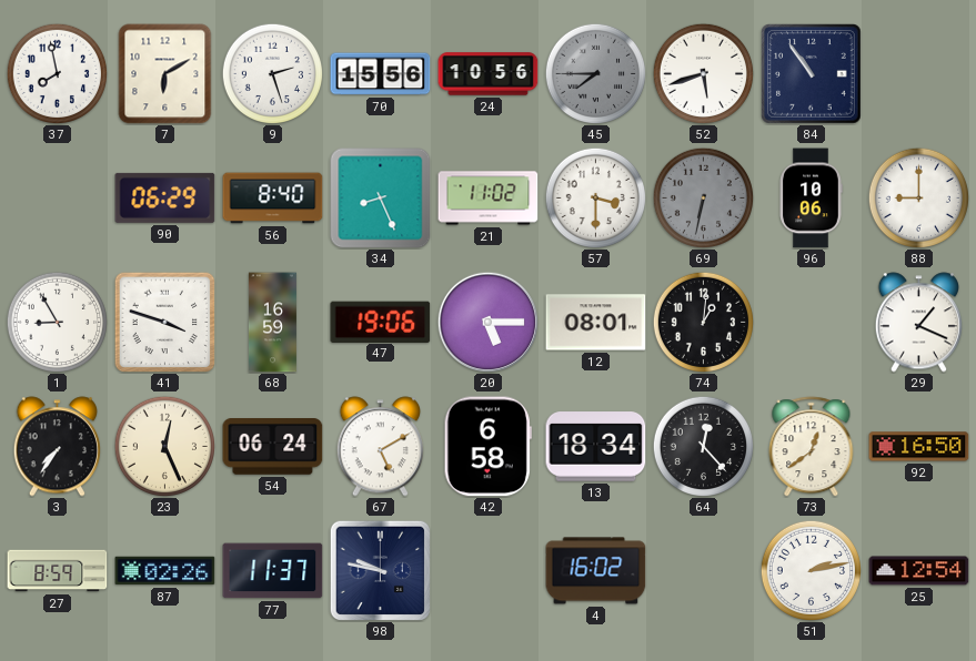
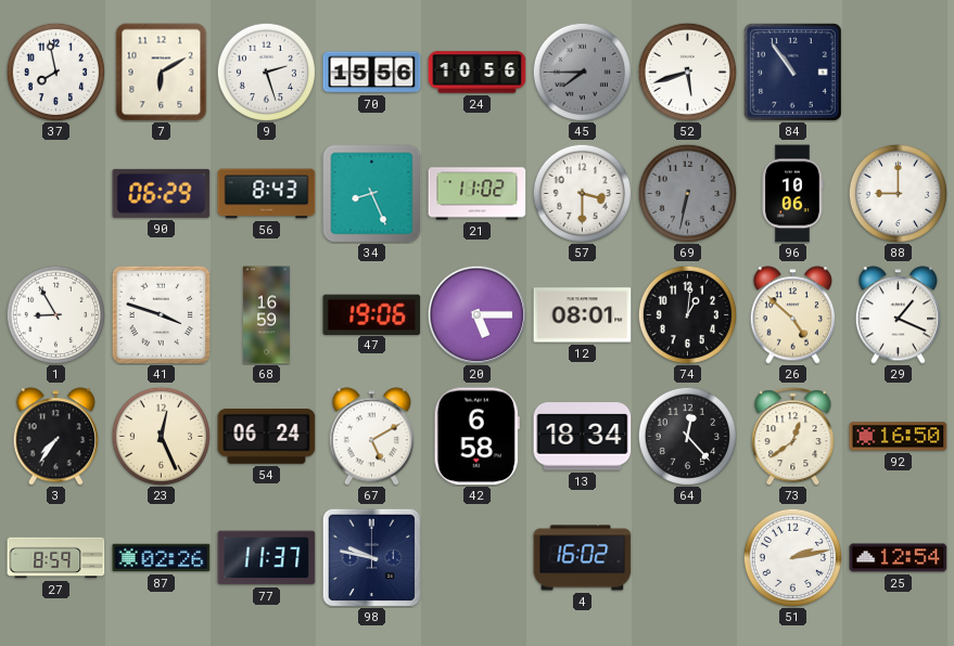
56: 8:40 -> 8:43
26: none -> 4:52
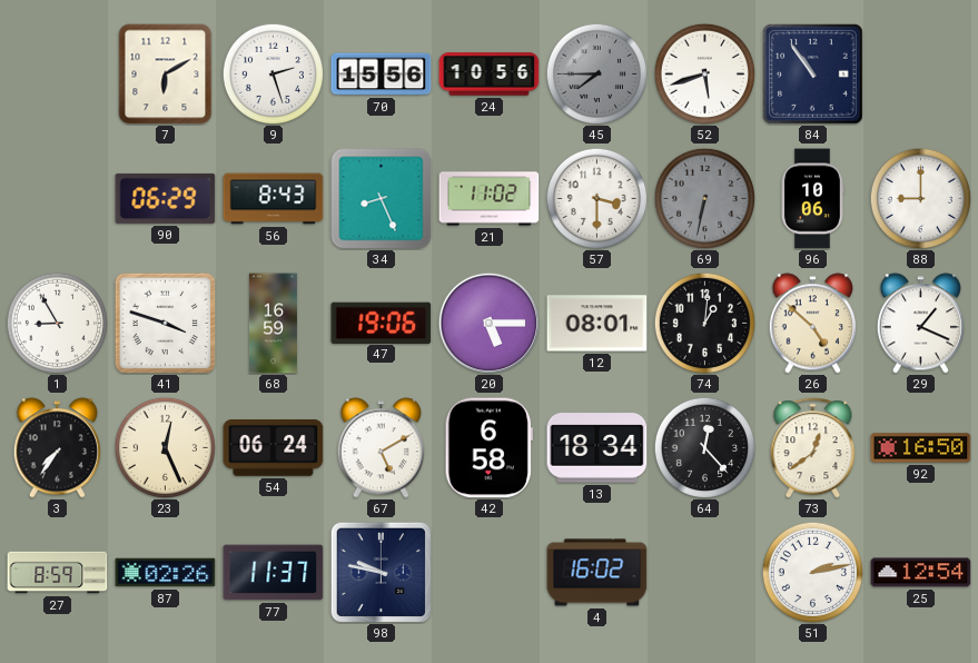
37: 7:58 -> none
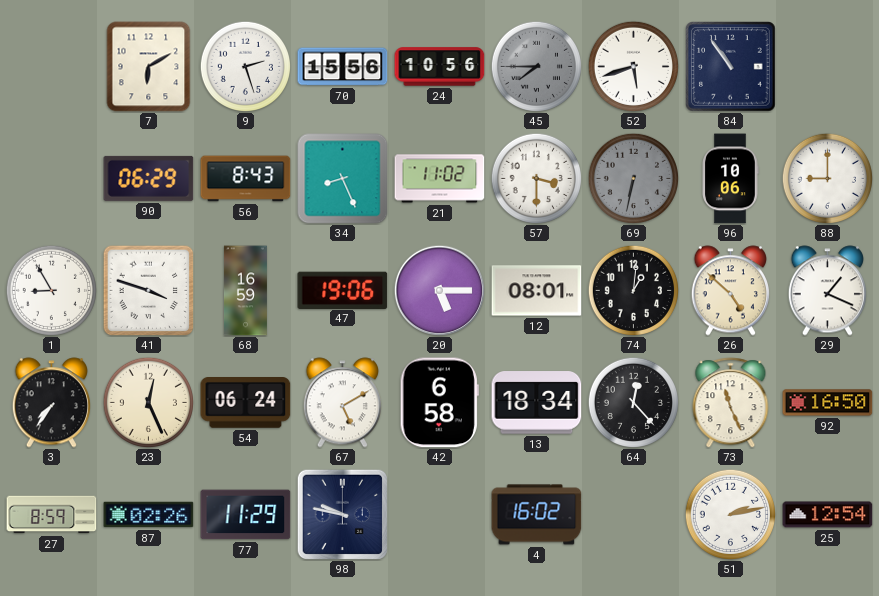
73: 12:39 -> 11:26
77: 11:37 -> 11:29
